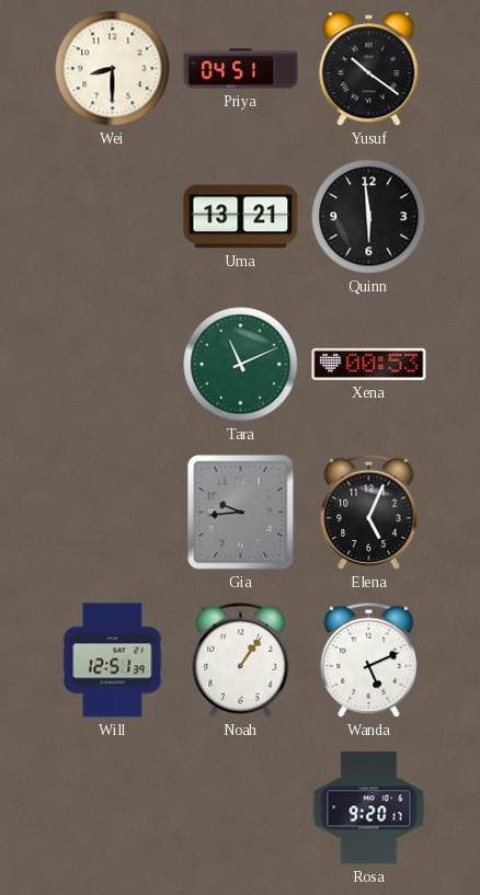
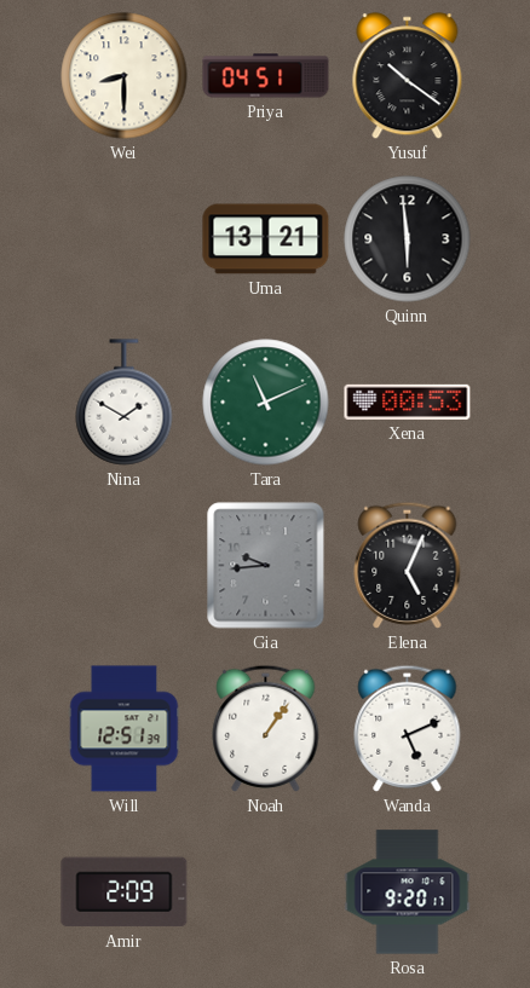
Nina: none -> 1:50
Amir: none -> 2:09
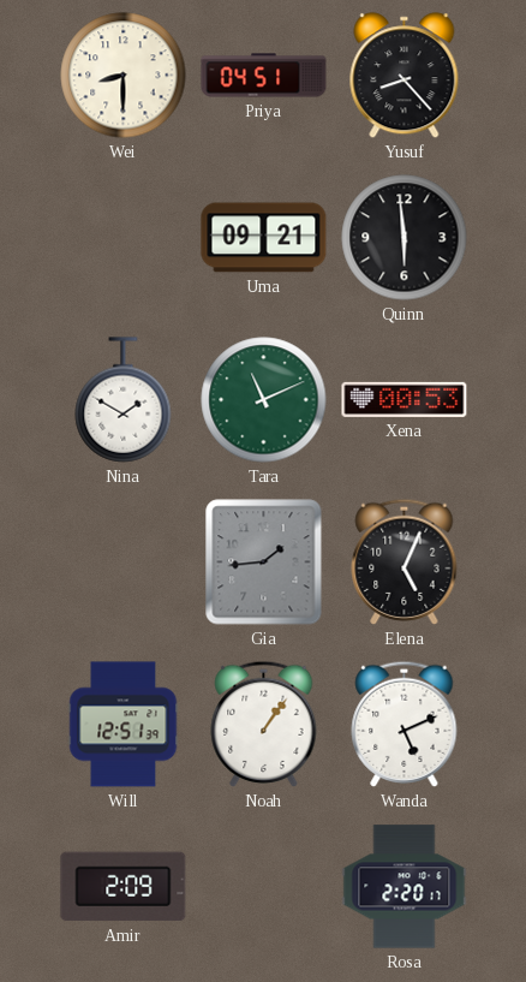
Yusuf: 10:21 -> 8:23
Uma: 13:21 -> 09:21
Gia: 9:44 -> 1:44
Rosa: 9:20 -> 2:20
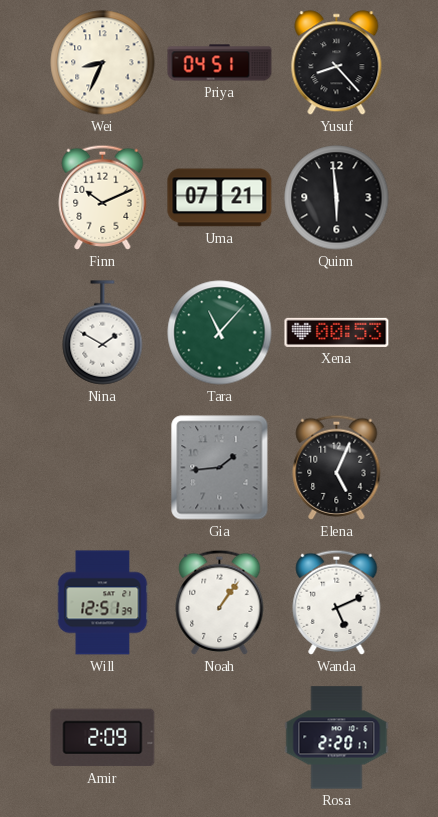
Wei: 8:30 -> 8:34
Finn: none -> 10:11
Uma: 09:21 -> 07:21
Tara: 11:11 -> 11:07
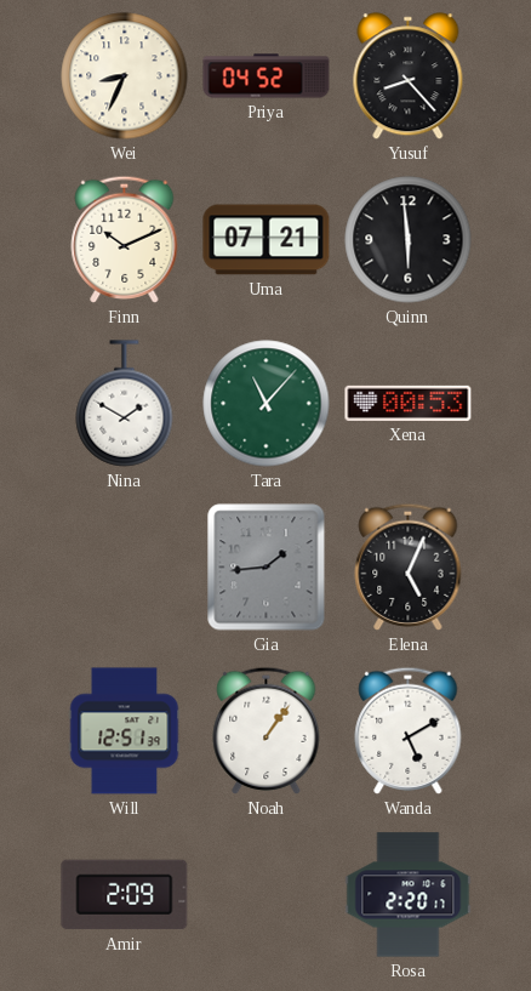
Priya: 04:51 -> 04:52
Wanda: 5:11 -> 5:10
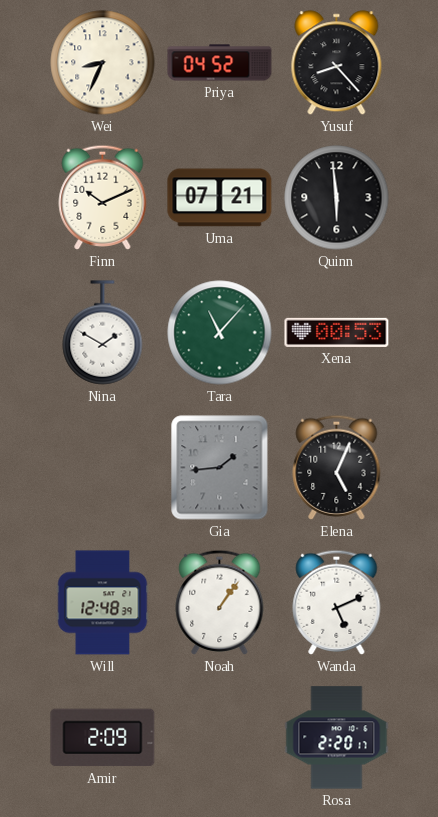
Will: 12:51 -> 12:48
Wanda: 5:10 -> 5:11
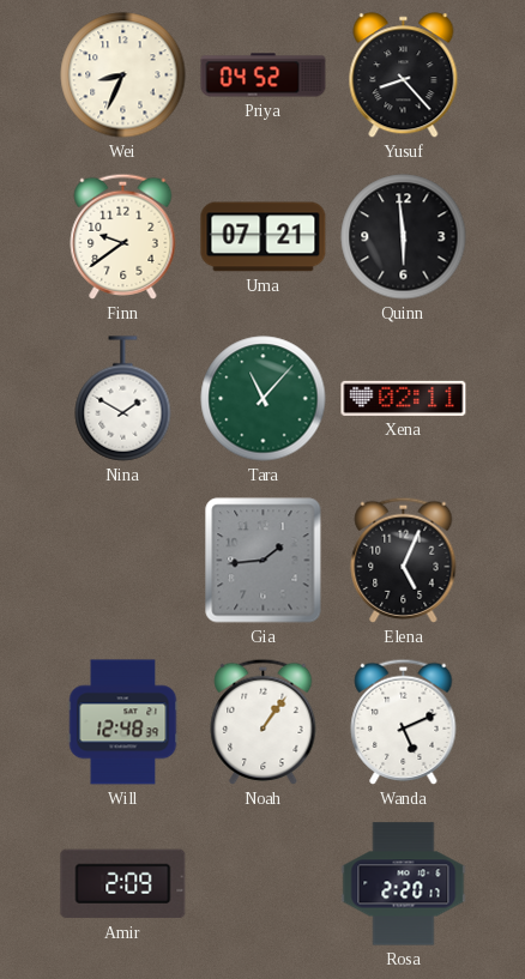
Finn: 10:11 -> 9:39
Xena: 00:53 -> 02:11
